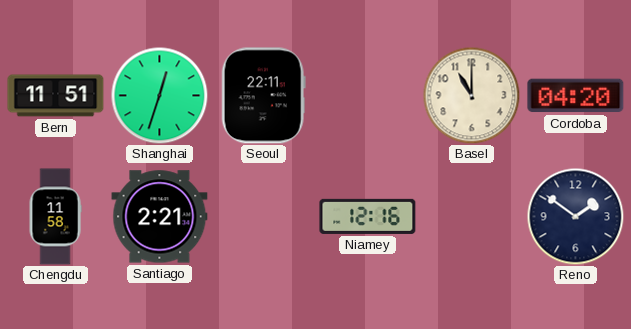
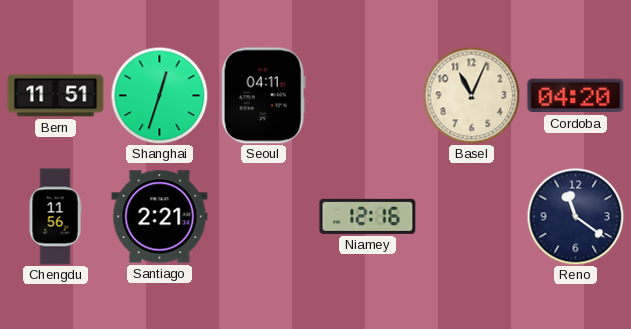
Seoul: 22:11 -> 04:11
Basel: 11:00 -> 11:04
Chengdu: 11:58 -> 11:56
Reno: 1:51 -> 11:21
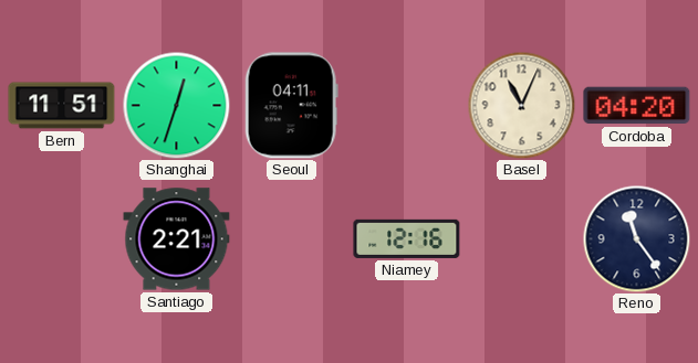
Chengdu: 11:56 -> none
Reno: 11:21 -> 11:24
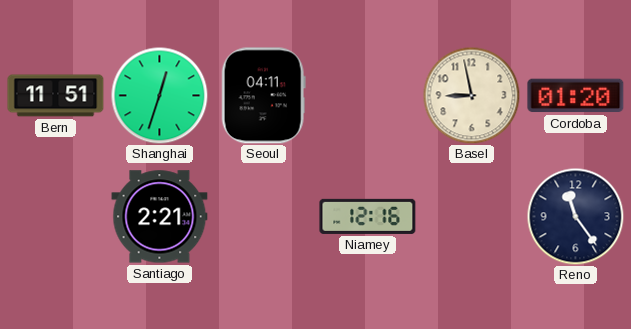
Basel: 11:04 -> 8:58
Cordoba: 04:20 -> 01:20
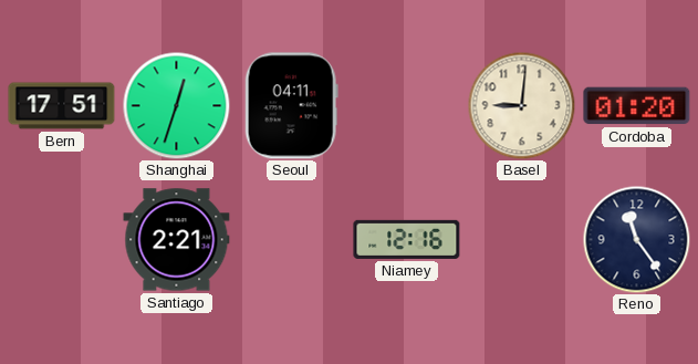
Bern: 11:51 -> 17:51
Basel: 8:58 -> 9:01
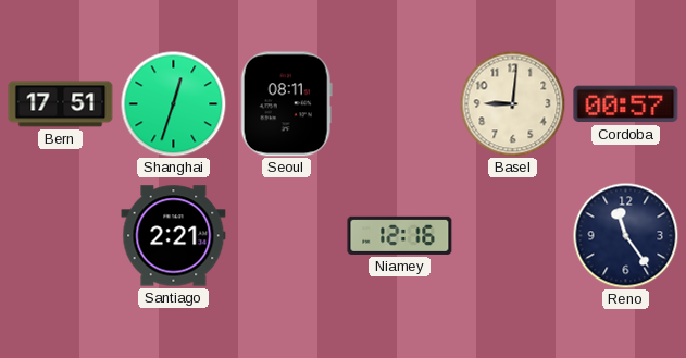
Seoul: 04:11 -> 08:11
Cordoba: 01:20 -> 00:57
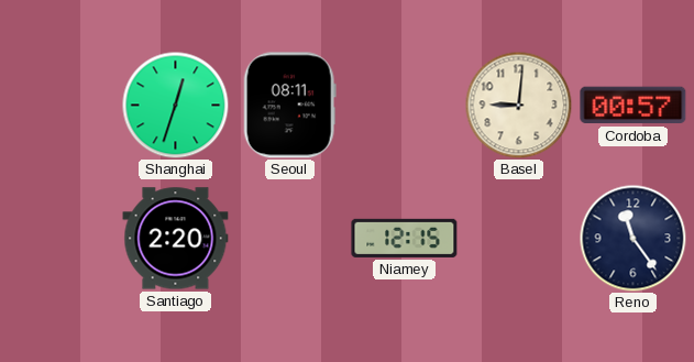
Bern: 17:51 -> none
Santiago: 2:21 -> 2:20
Niamey: 12:16 -> 12:15
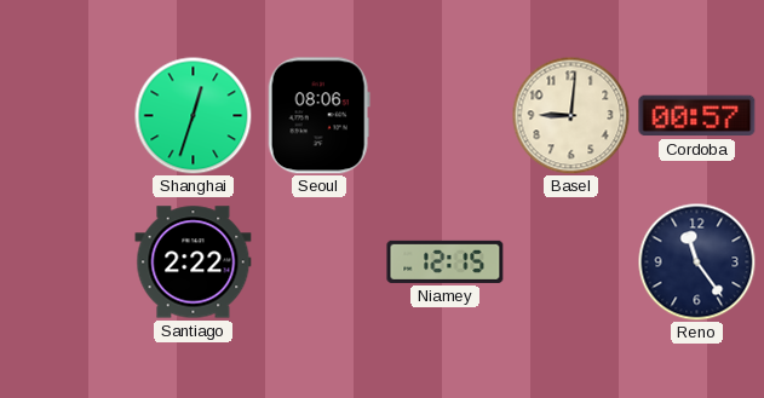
Seoul: 08:11 -> 08:06
Santiago: 2:20 -> 2:22
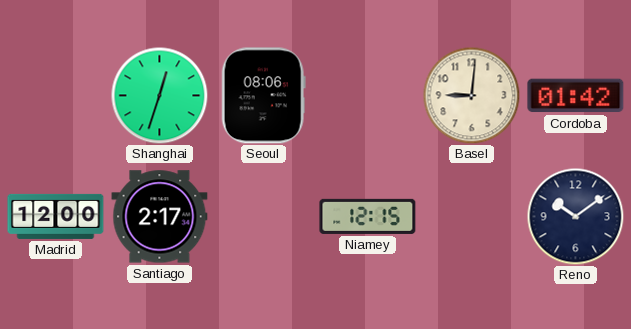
Cordoba: 00:57 -> 01:42
Madrid: none -> 12:00
Santiago: 2:22 -> 2:17
Reno: 11:24 -> 10:09
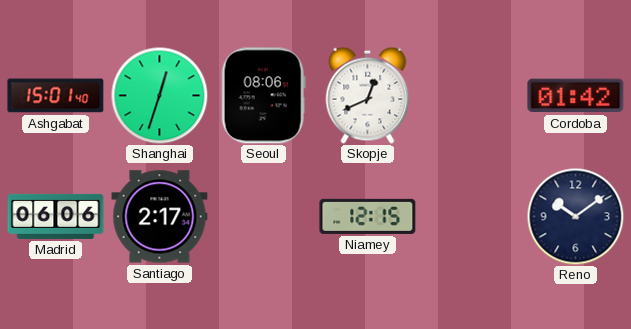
Ashgabat: none -> 15:01
Skopje: none -> 12:41
Basel: 9:01 -> none
Madrid: 12:00 -> 06:06
